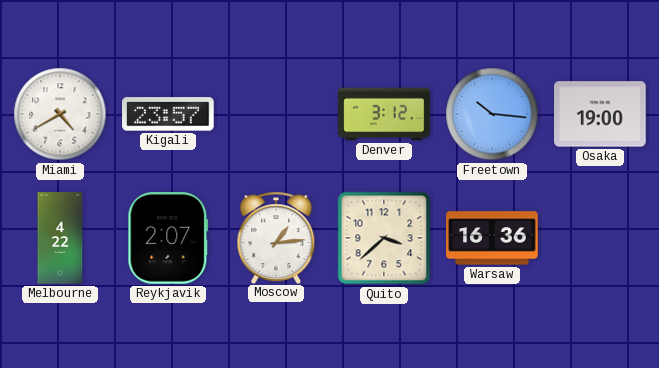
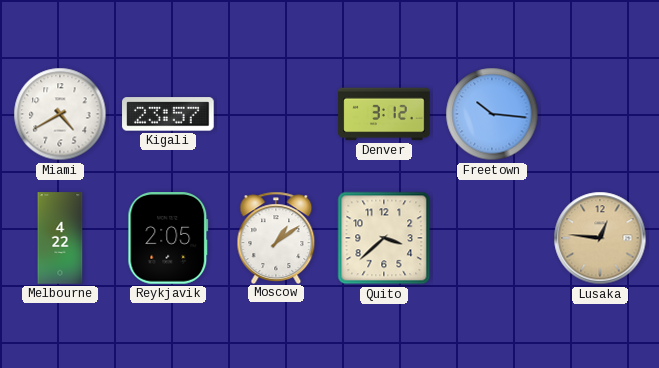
Osaka: 19:00 -> none
Reykjavik: 2:07 -> 2:05
Moscow: 1:14 -> 1:09
Warsaw: 16:36 -> none
Lusaka: none -> 12:46
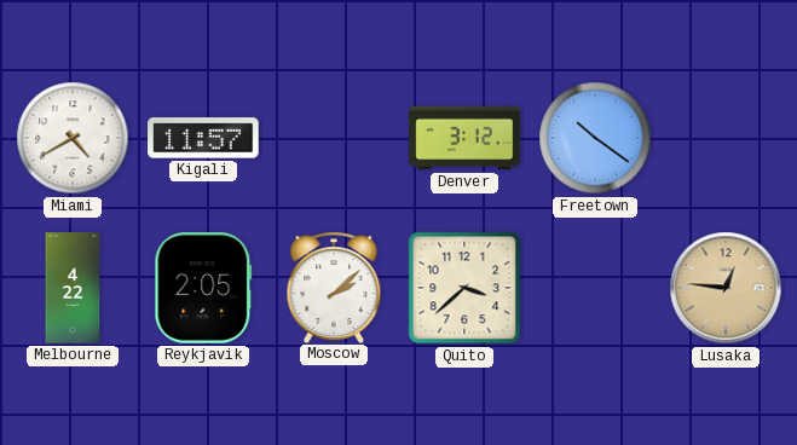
Kigali: 23:57 -> 11:57
Freetown: 10:16 -> 10:21
Moscow: 1:09 -> 2:08
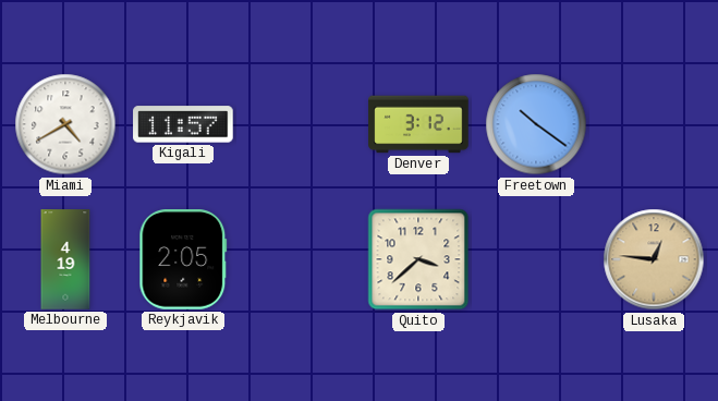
Melbourne: 4:22 -> 4:19
Moscow: 2:08 -> none
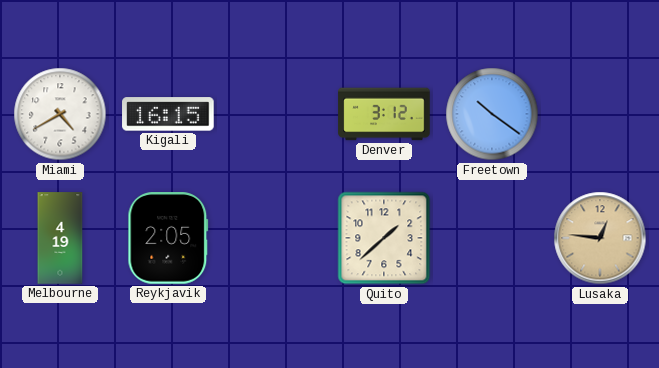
Kigali: 11:57 -> 16:15
Quito: 3:38 -> 1:38
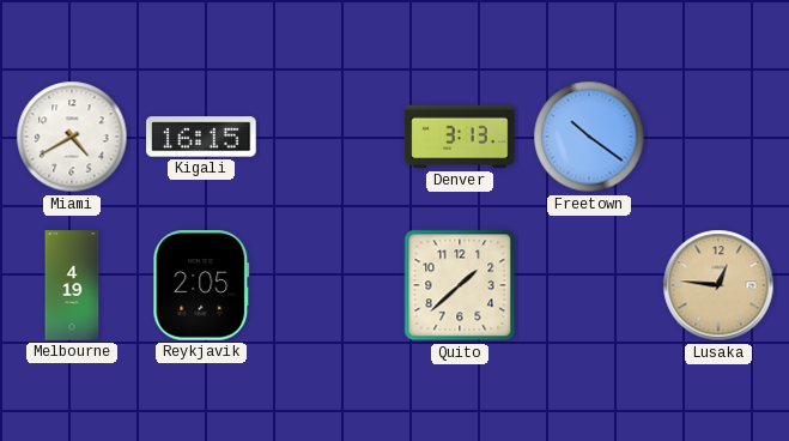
Denver: 3:12 -> 3:13
